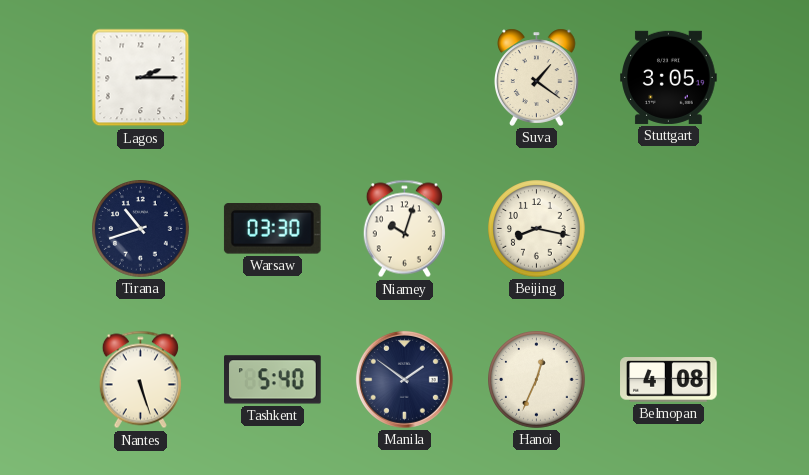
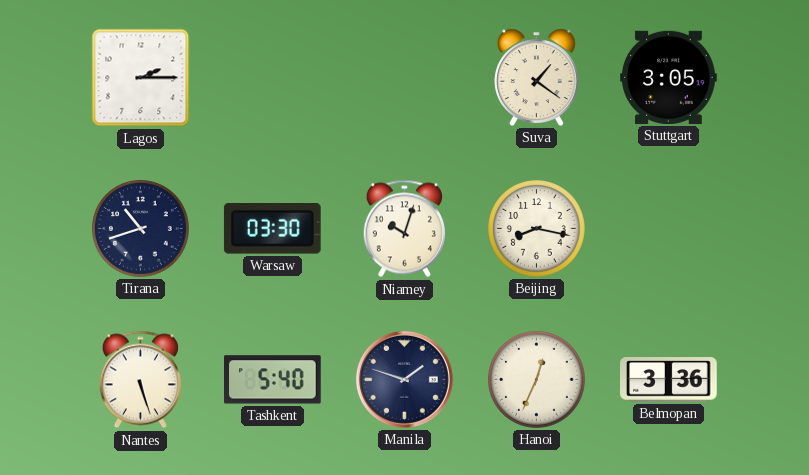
Manila: 1:51 -> 1:48
Belmopan: 4:08 -> 3:36
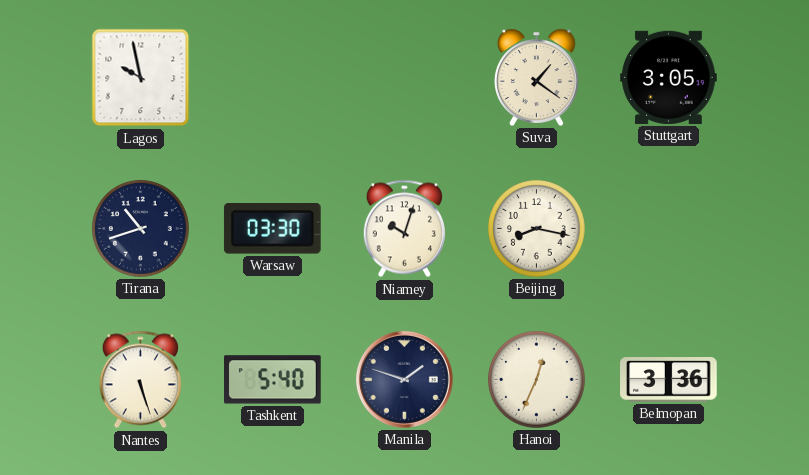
Lagos: 2:15 -> 9:58
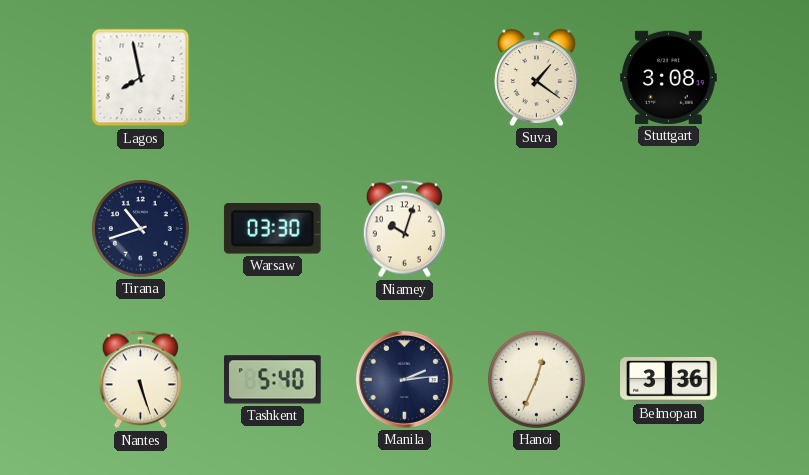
Lagos: 9:58 -> 7:58
Stuttgart: 3:05 -> 3:08
Beijing: 8:17 -> none
Manila: 1:48 -> 2:14
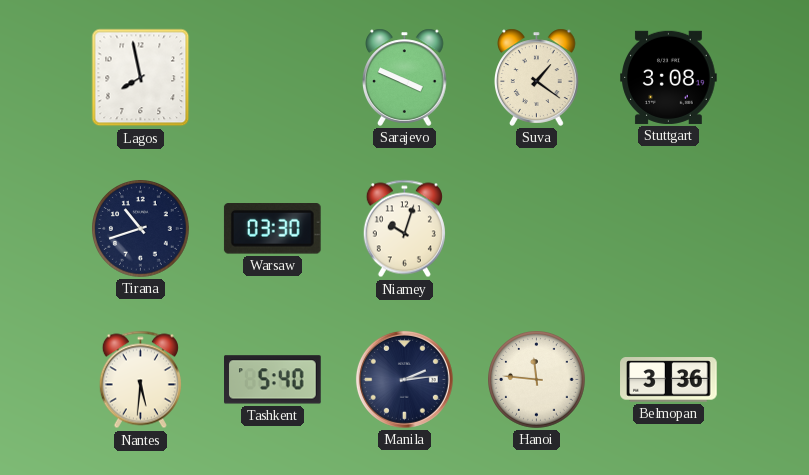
Sarajevo: none -> 3:49
Nantes: 5:27 -> 5:31
Hanoi: 12:34 -> 11:46
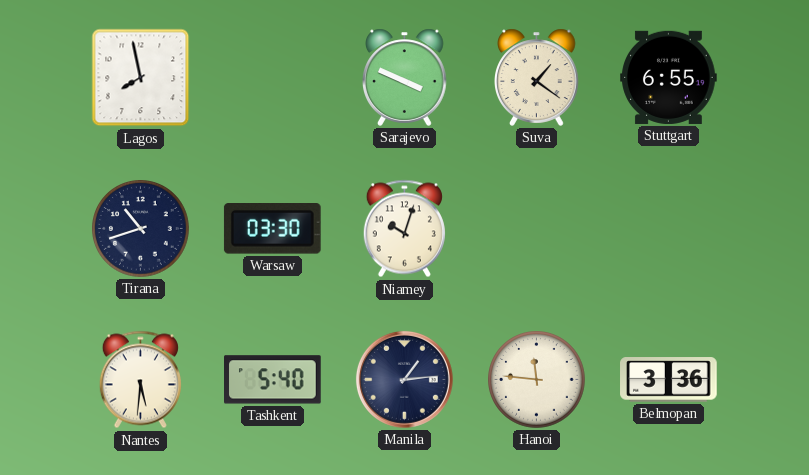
Stuttgart: 3:08 -> 6:55
Manila: 2:14 -> 1:14
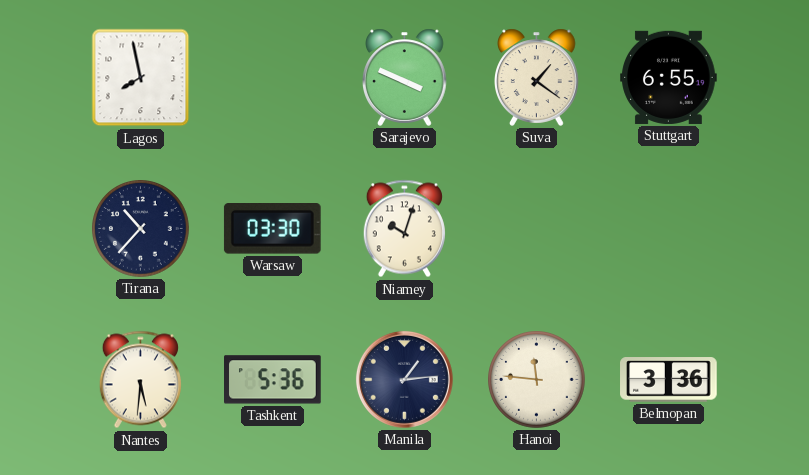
Tirana: 10:42 -> 10:37
Tashkent: 5:40 -> 5:36
